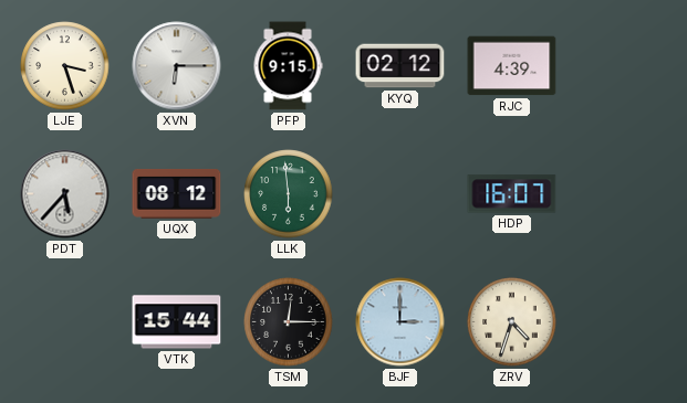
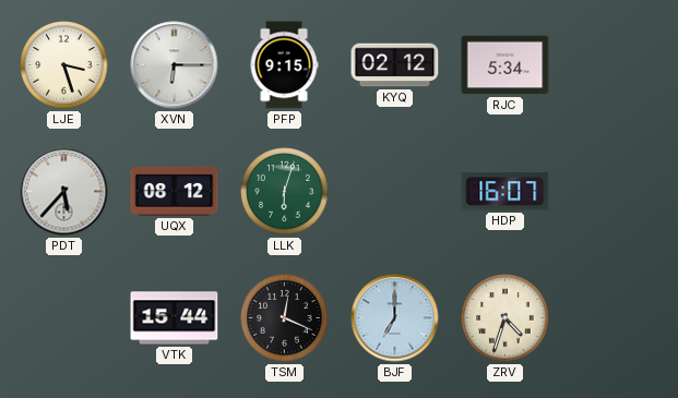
RJC: 4:39 -> 5:34
LLK: 5:59 -> 6:03
TSM: 12:15 -> 12:19
BJF: 3:00 -> 7:00
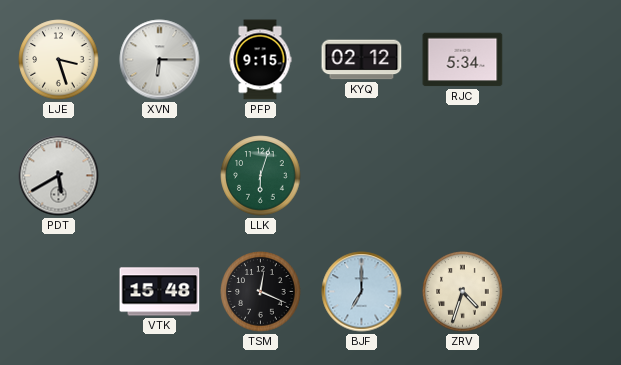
PDT: 5:37 -> 5:40
UQX: 08:12 -> none
HDP: 16:07 -> none
VTK: 15:44 -> 15:48
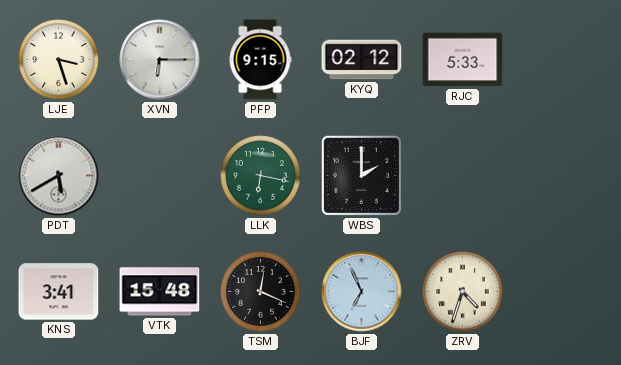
RJC: 5:34 -> 5:33
LLK: 6:03 -> 6:17
WBS: none -> 2:00
KNS: none -> 3:41
BJF: 7:00 -> 6:56
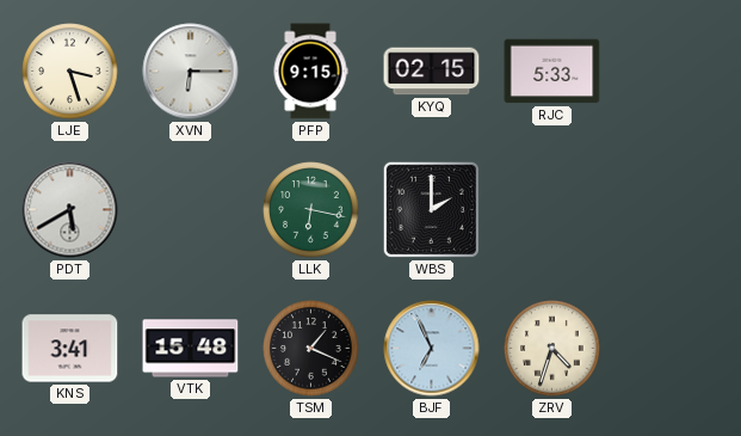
KYQ: 02:12 -> 02:15
TSM: 12:19 -> 1:19
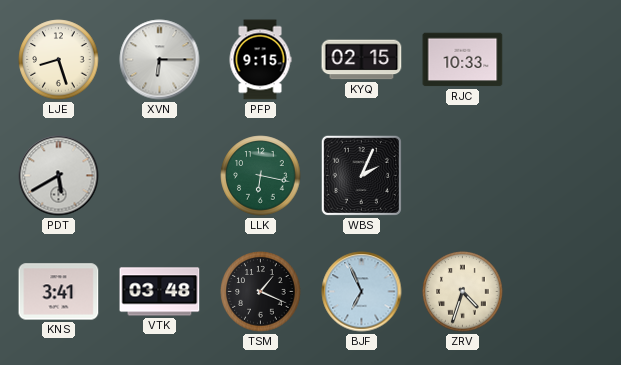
LJE: 3:27 -> 8:27
RJC: 5:33 -> 10:33
WBS: 2:00 -> 2:04
VTK: 15:48 -> 03:48
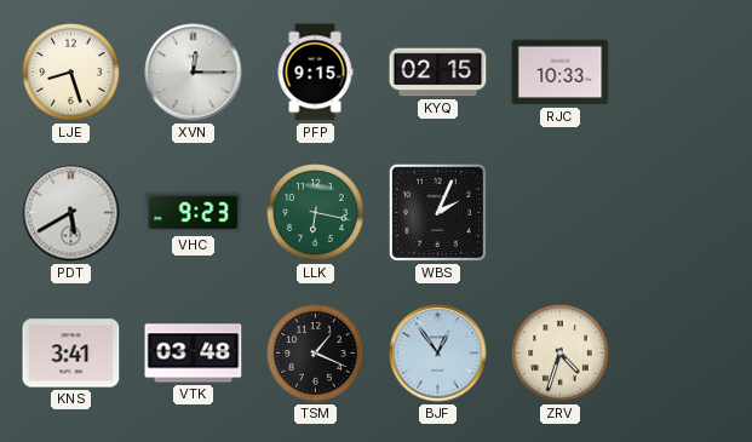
XVN: 6:15 -> 12:15
VHC: none -> 9:23
BJF: 6:56 -> 12:54
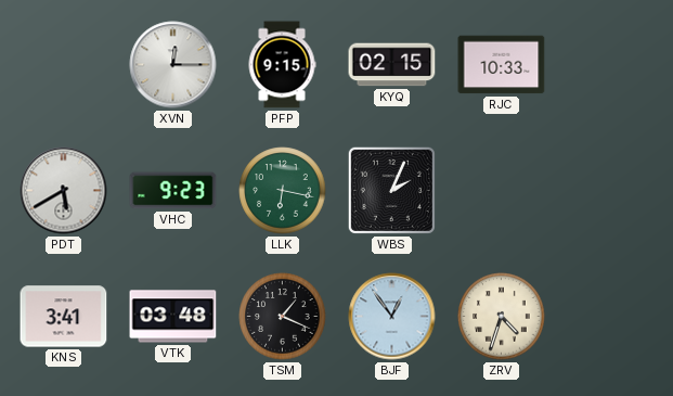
LJE: 8:27 -> none
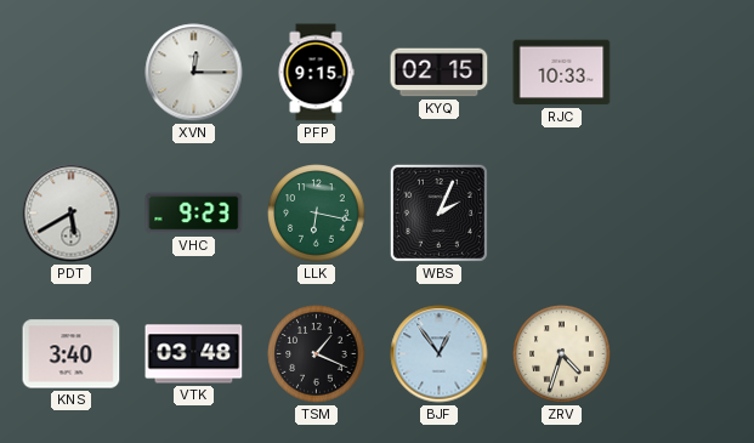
KNS: 3:41 -> 3:40
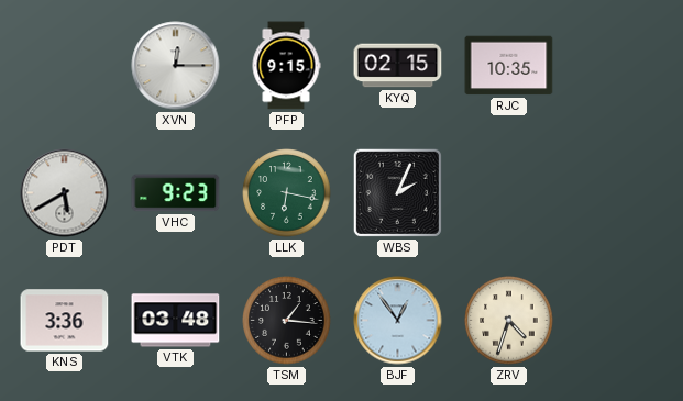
RJC: 10:33 -> 10:35
KNS: 3:40 -> 3:36
TSM: 1:19 -> 1:16
